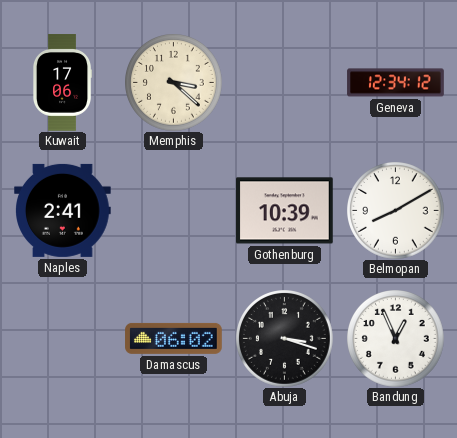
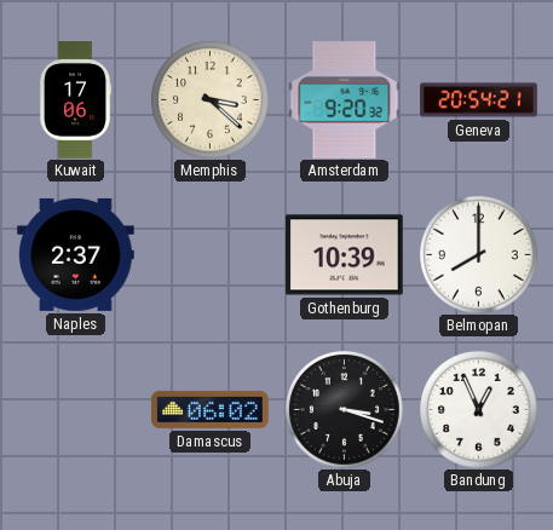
Amsterdam: none -> 9:20
Geneva: 12:34 -> 20:54
Naples: 2:41 -> 2:37
Belmopan: 8:10 -> 8:00
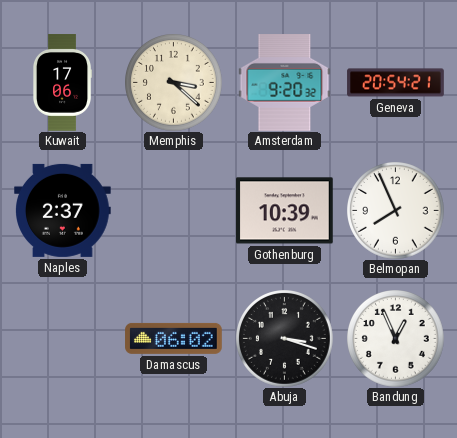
Belmopan: 8:00 -> 7:56
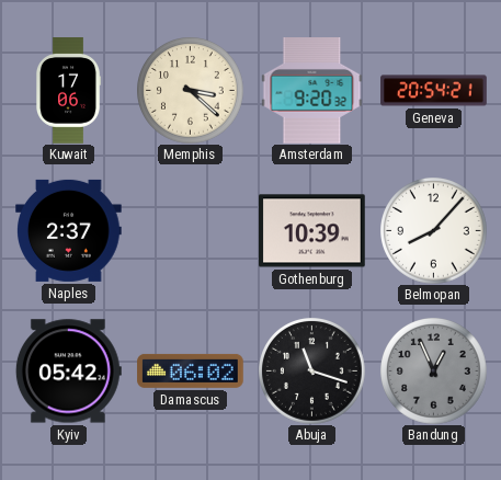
Belmopan: 7:56 -> 8:07
Kyiv: none -> 05:42
Abuja: 3:18 -> 11:18
Bandung dial: white -> grey
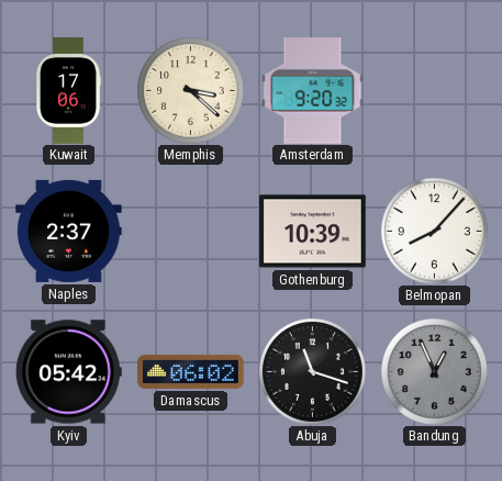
Geneva: 20:54 -> none
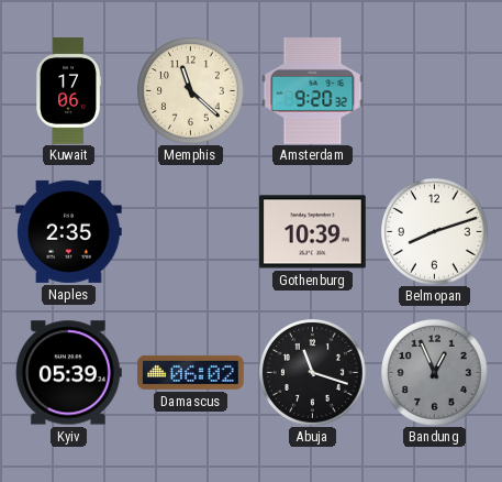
Memphis: 3:22 -> 11:22
Naples: 2:37 -> 2:35
Belmopan: 8:07 -> 8:12
Kyiv: 05:42 -> 05:39
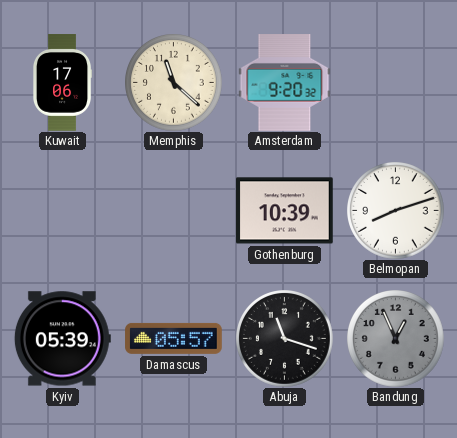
Naples: 2:35 -> none
Damascus: 06:02 -> 05:57
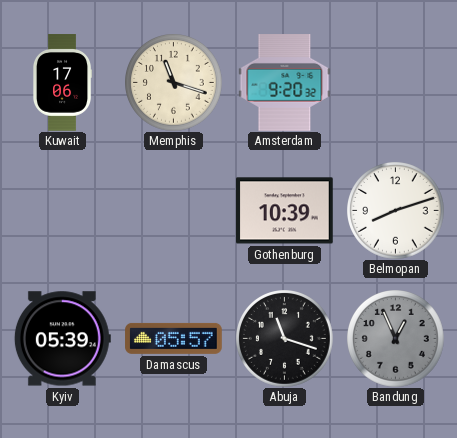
Memphis: 11:22 -> 11:18
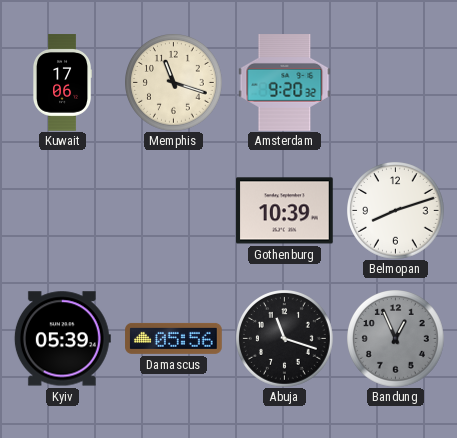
Damascus: 05:57 -> 05:56
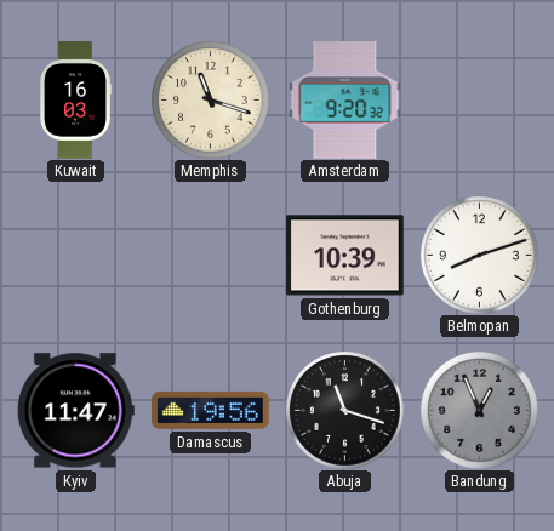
Kuwait: 17:06 -> 16:03
Kyiv: 05:39 -> 11:47
Damascus: 05:56 -> 19:56
